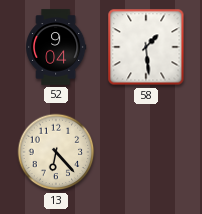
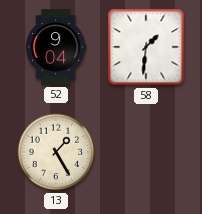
58: 1:29 -> 1:31
13: 6:23 -> 1:25
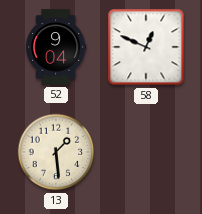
58: 1:31 -> 12:49
13: 1:25 -> 1:29
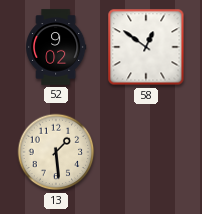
52: 9:04 -> 9:02
58: 12:49 -> 12:51
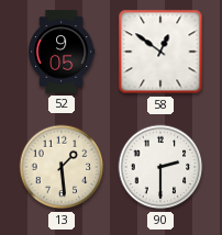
52: 9:02 -> 9:05
90: none -> 2:30
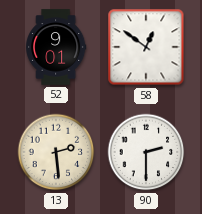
52: 9:05 -> 9:01
13: 1:29 -> 2:29
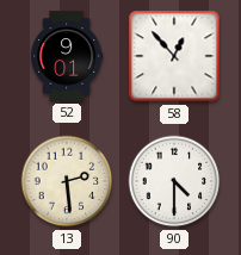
58: 12:51 -> 12:53
90: 2:30 -> 4:30
